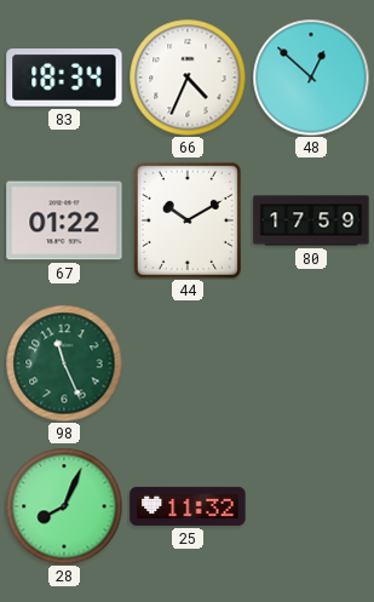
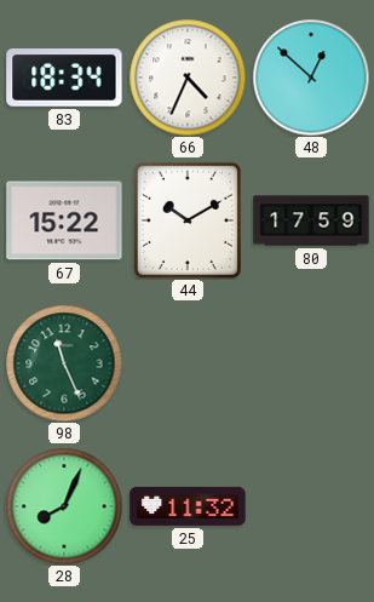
67: 01:22 -> 15:22
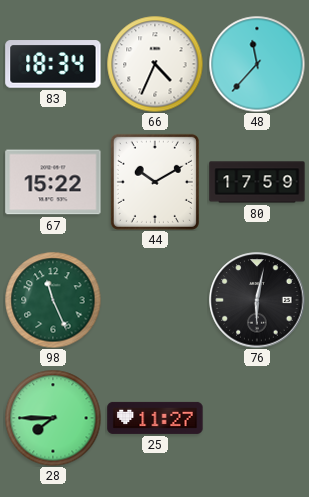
48: 12:52 -> 11:37
76: none -> 6:02
28: 8:04 -> 7:45
25: 11:32 -> 11:27
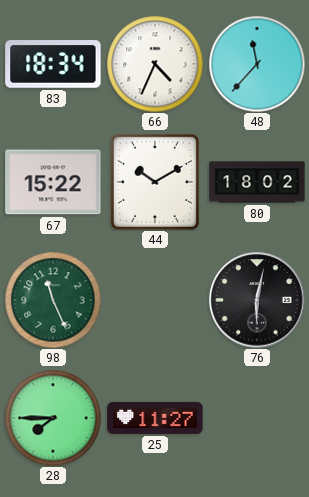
80: 17:59 -> 18:02
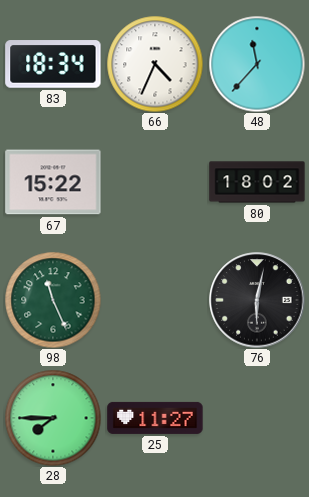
44: 10:10 -> none
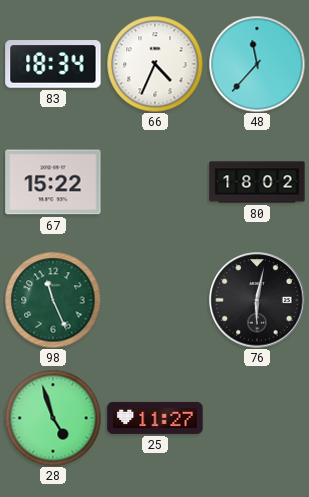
28: 7:45 -> 4:57
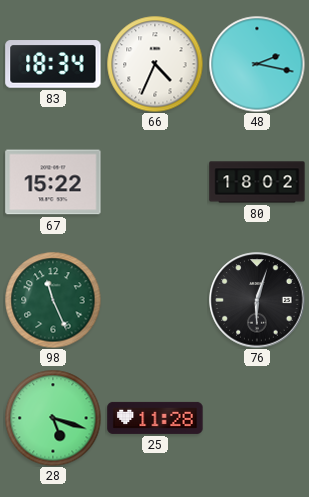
48: 11:37 -> 2:17
76: 6:02 -> 6:03
28: 4:57 -> 5:18
25: 11:27 -> 11:28
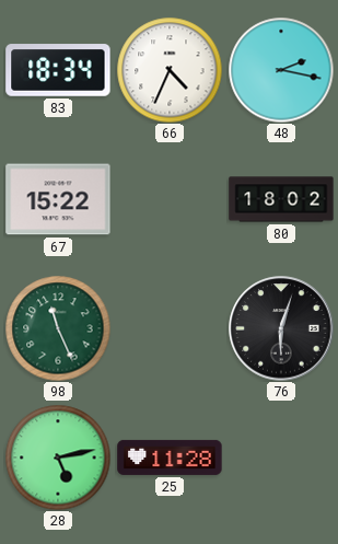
28: 5:18 -> 5:13
